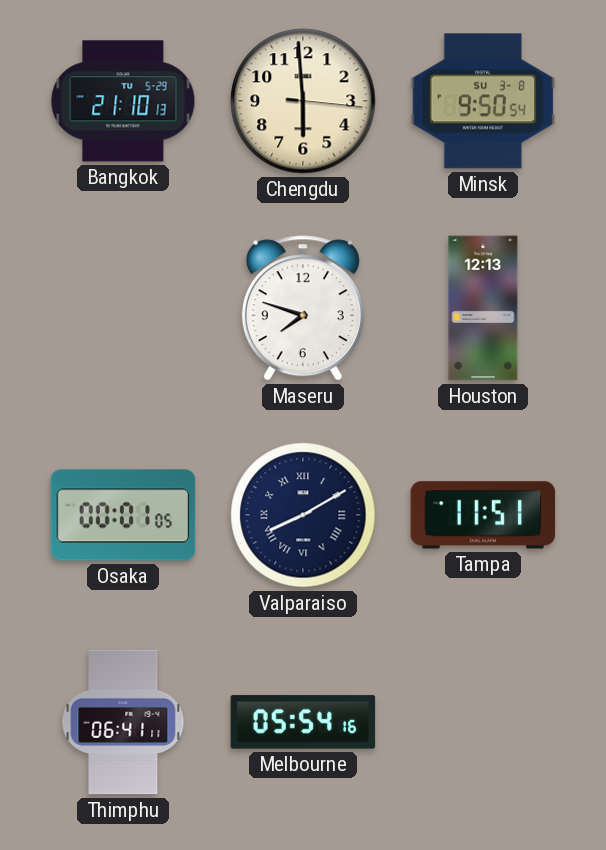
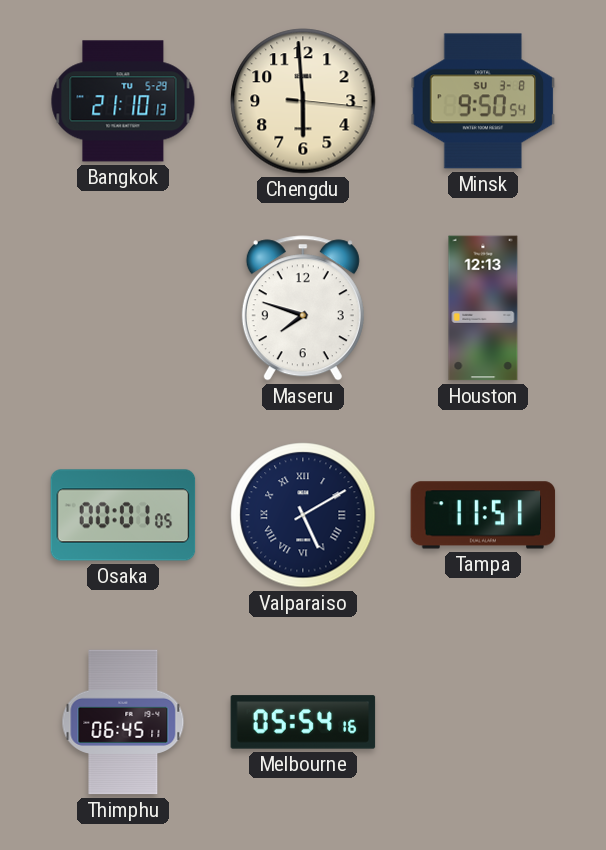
Valparaiso: 8:10 -> 5:10
Thimphu: 06:41 -> 06:45
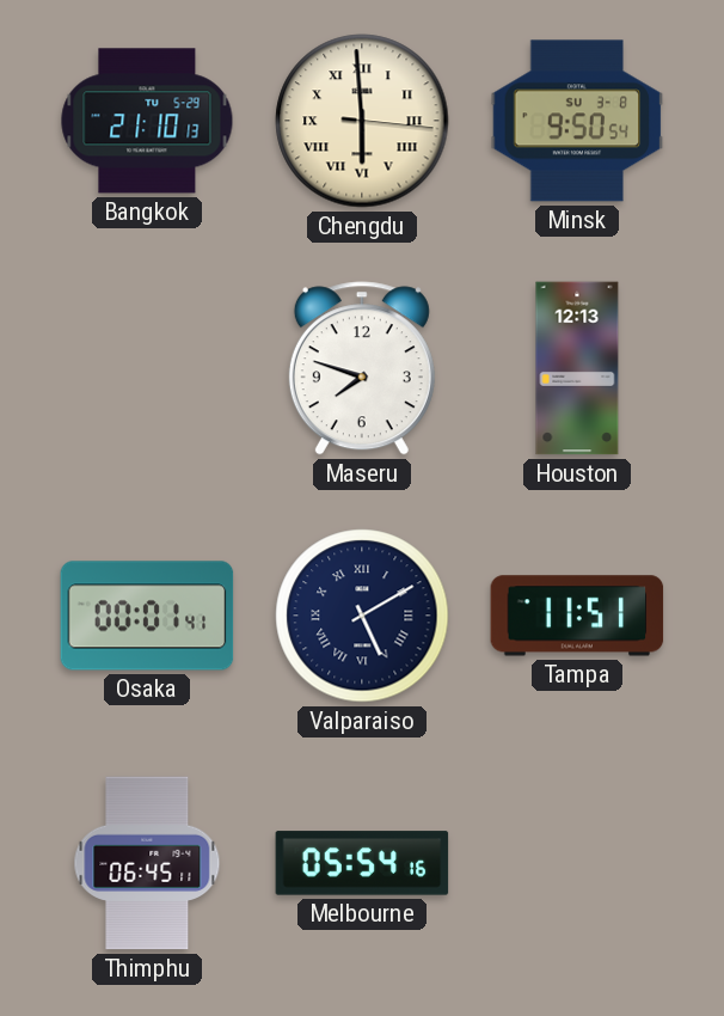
Chengdu numerals: Arabic -> Roman
Osaka: 00:01:05 -> 00:01:41
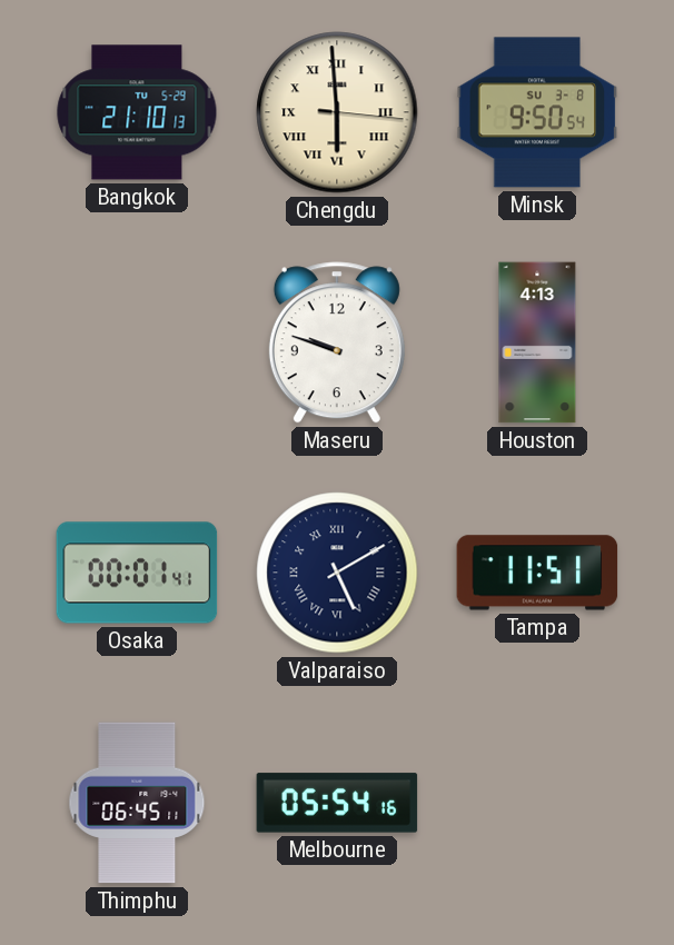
Maseru: 7:48 -> 9:48
Houston: 12:13 -> 4:13
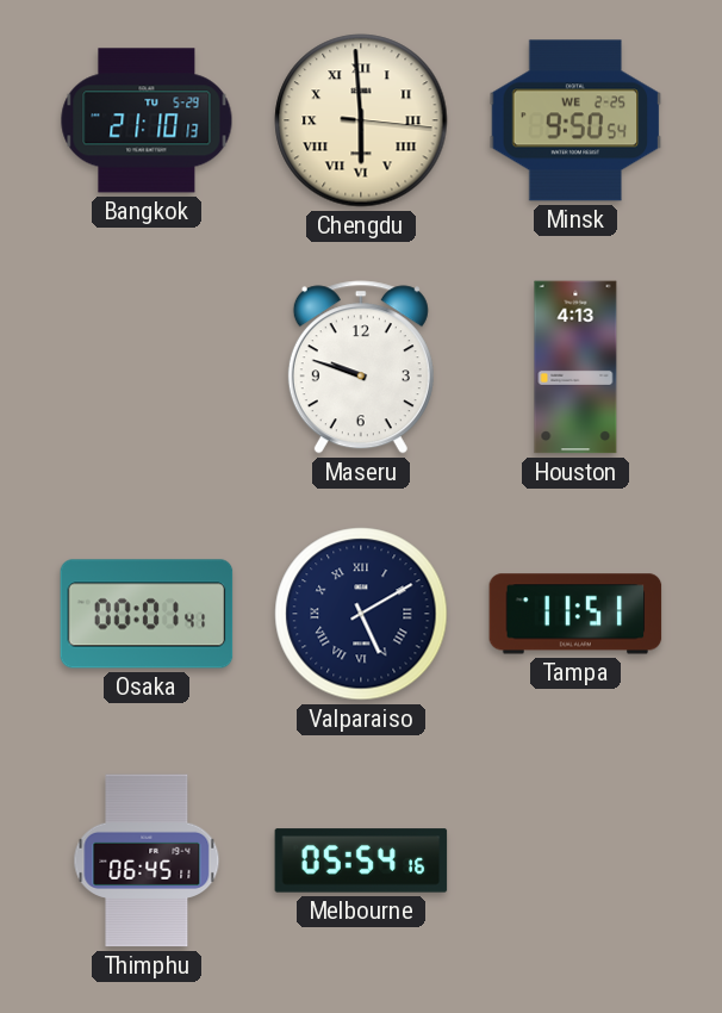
Minsk date: SU 3-8 -> WE 2-25
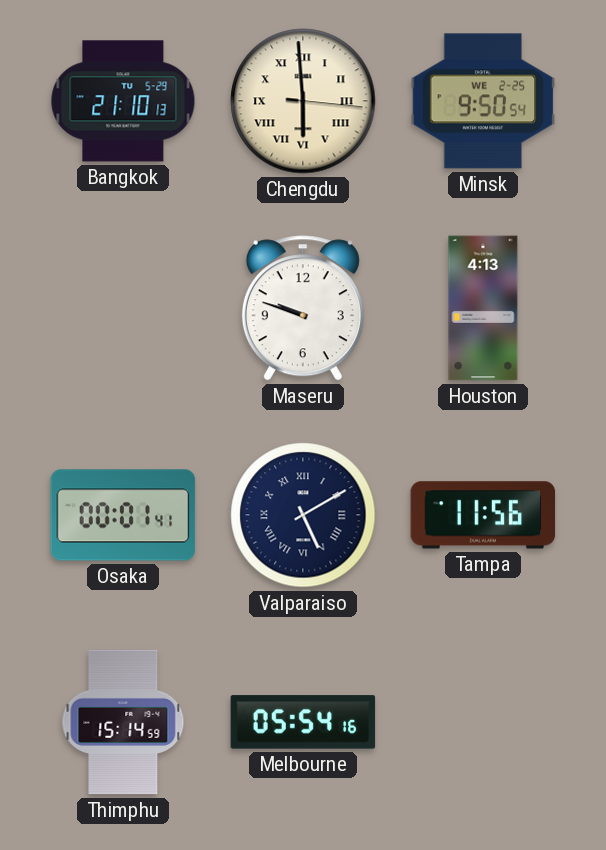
Tampa: 11:51 -> 11:56
Thimphu: 06:45 -> 15:14
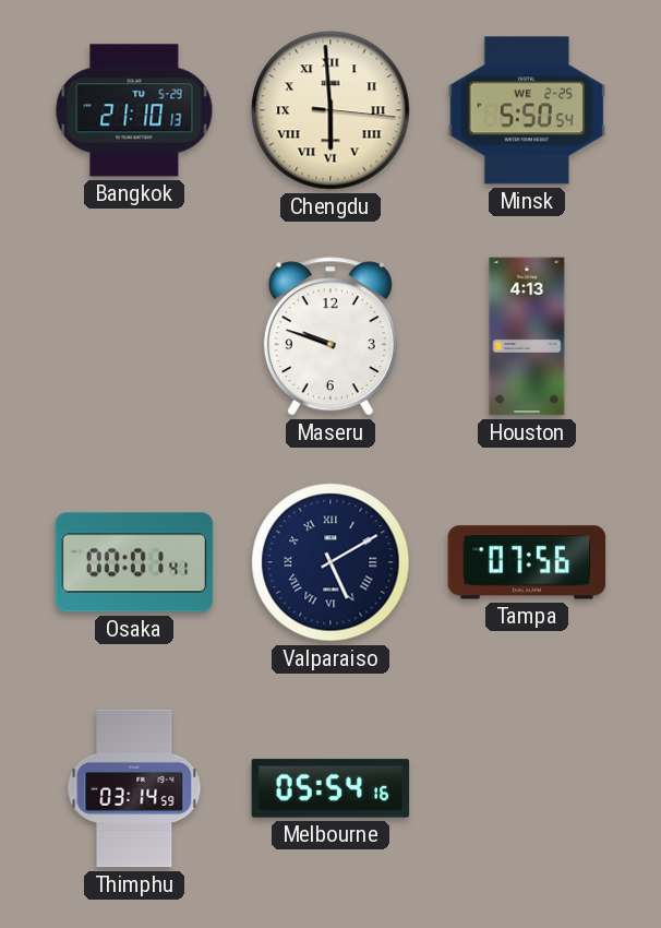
Minsk: 9:50 -> 5:50
Tampa: 11:56 -> 07:56
Thimphu: 15:14 -> 03:14
